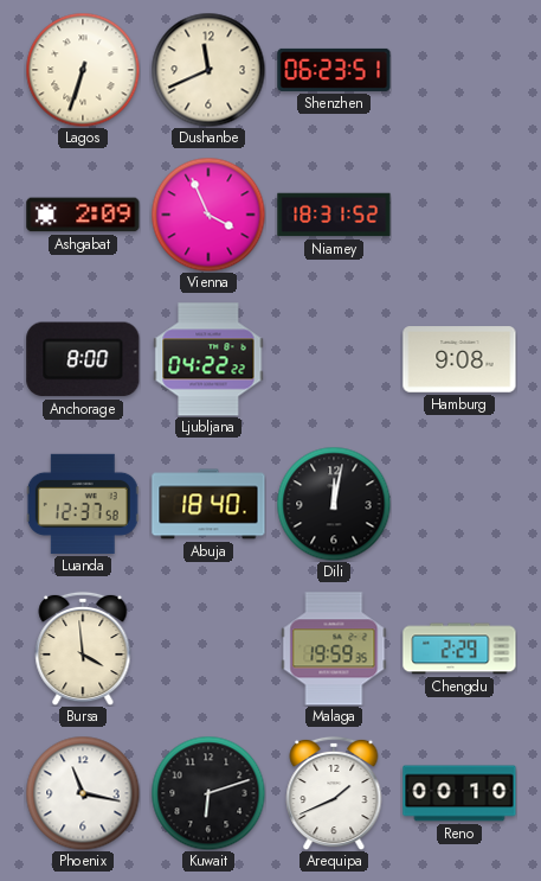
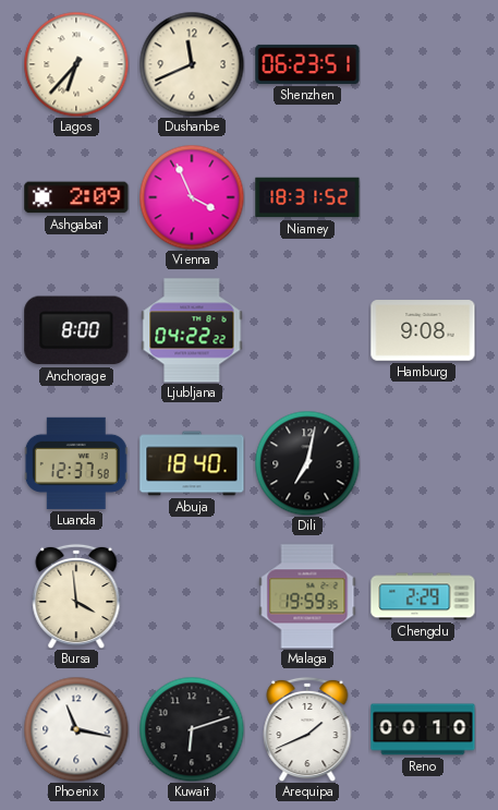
Lagos: 6:33 -> 6:37
Dili: 12:02 -> 7:02
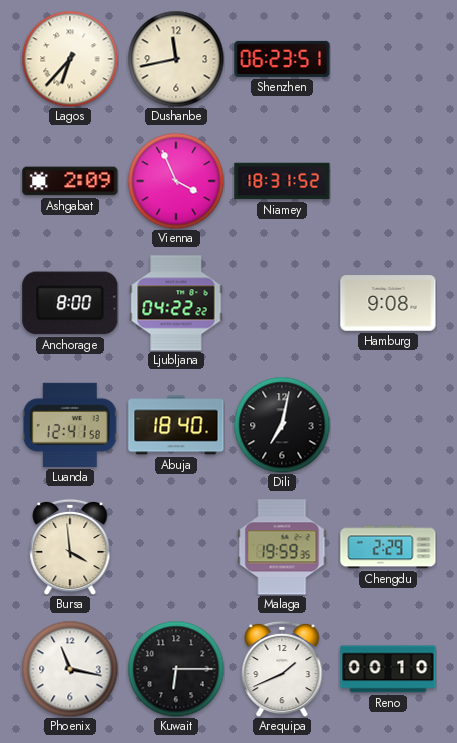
Dushanbe: 11:41 -> 11:43
Luanda: 12:37 -> 12:41
Kuwait: 6:12 -> 6:15
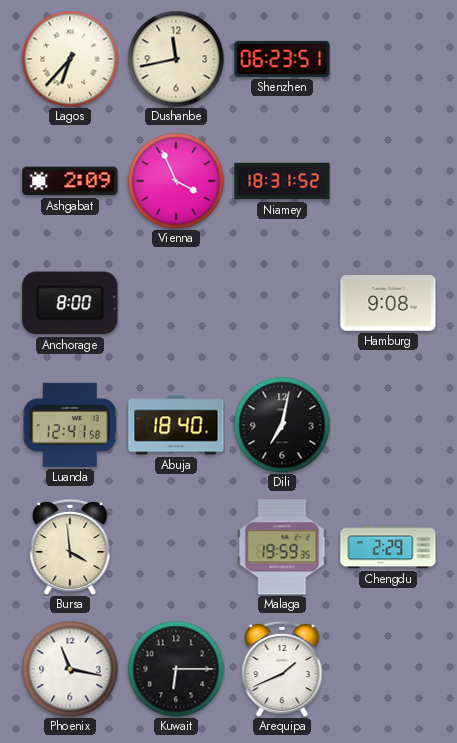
Ljubljana: 04:22 -> none
Reno: 00:10 -> none
